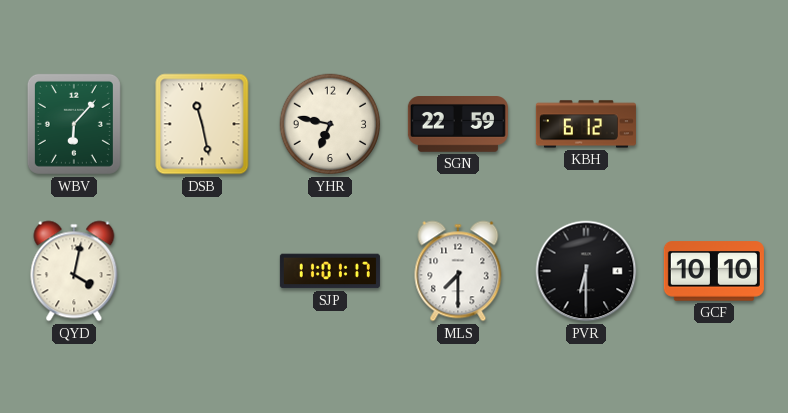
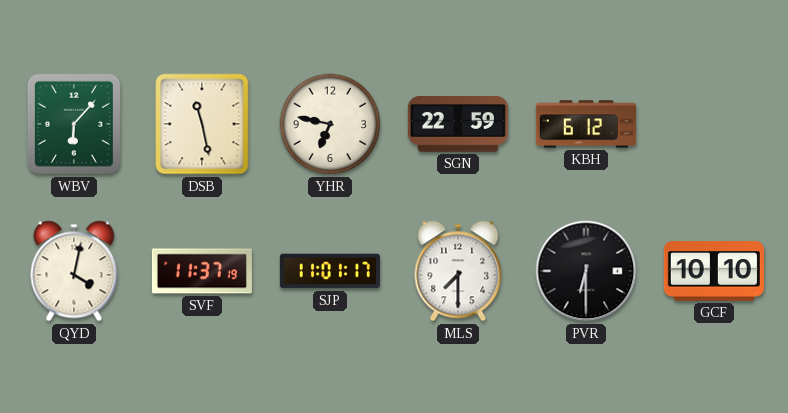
SVF: none -> 11:37
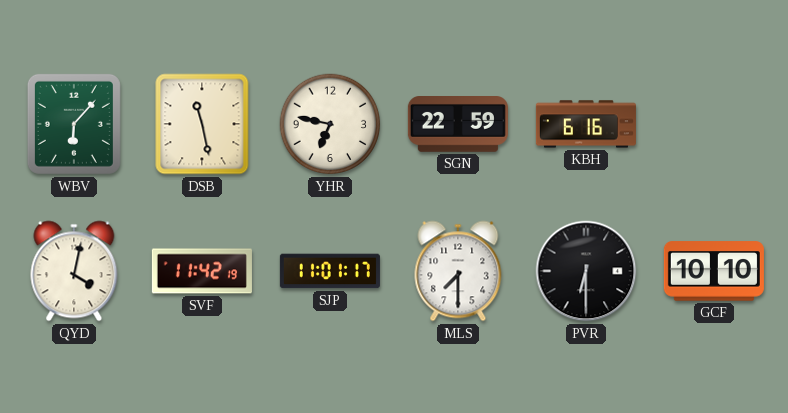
KBH: 6:12 -> 6:16
SVF: 11:37 -> 11:42
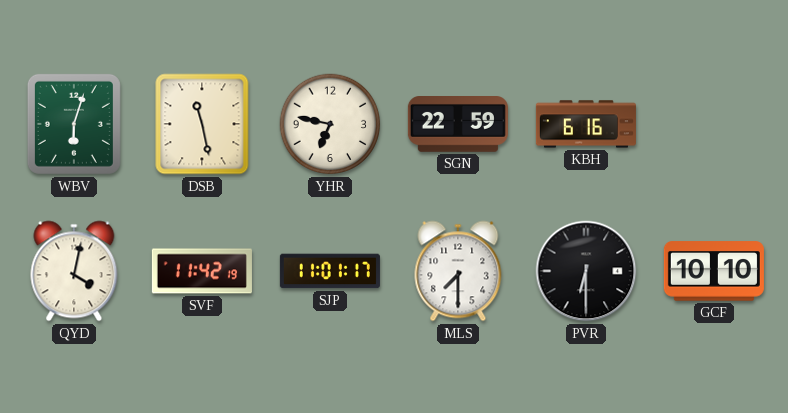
WBV: 6:07 -> 6:03
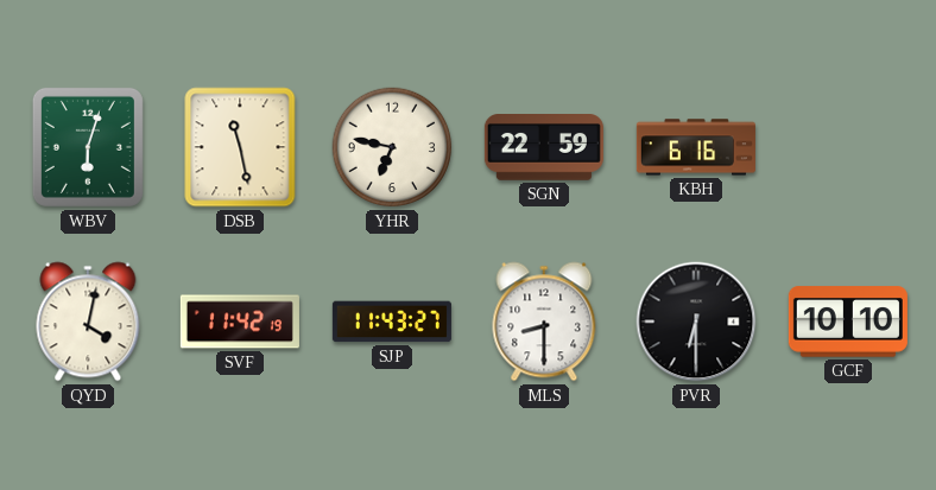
SJP: 11:01 -> 11:43
MLS: 7:30 -> 8:30
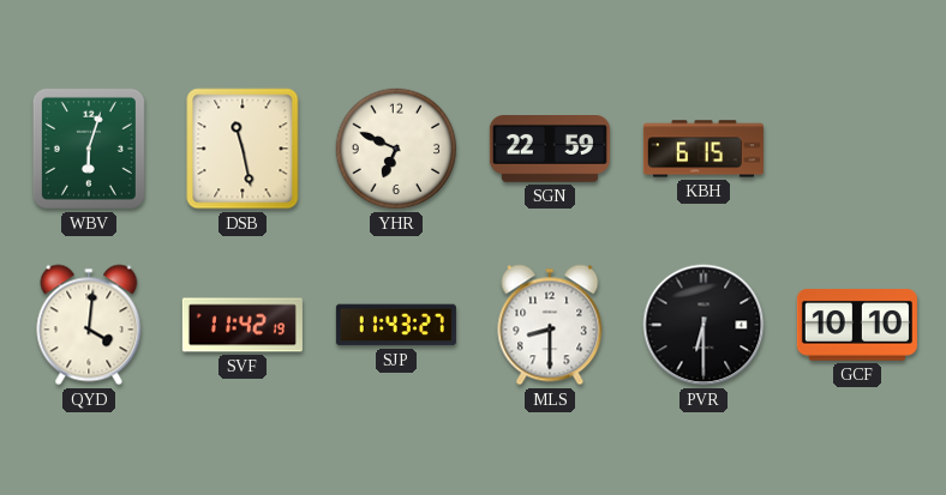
YHR: 6:47 -> 6:49
KBH: 6:16 -> 6:15
QYD: 4:02 -> 4:01
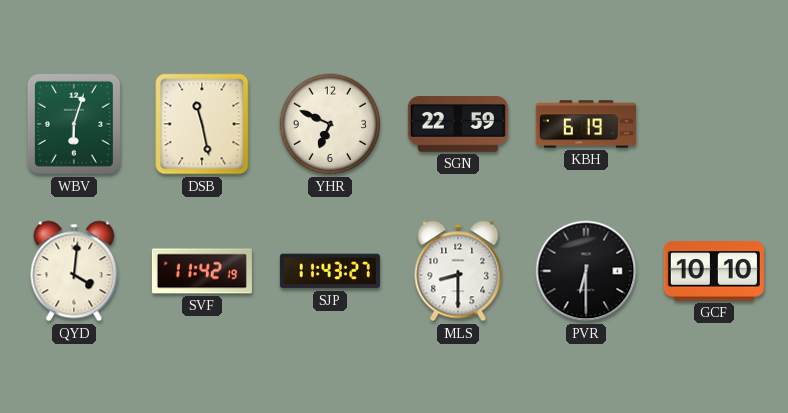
KBH: 6:15 -> 6:19
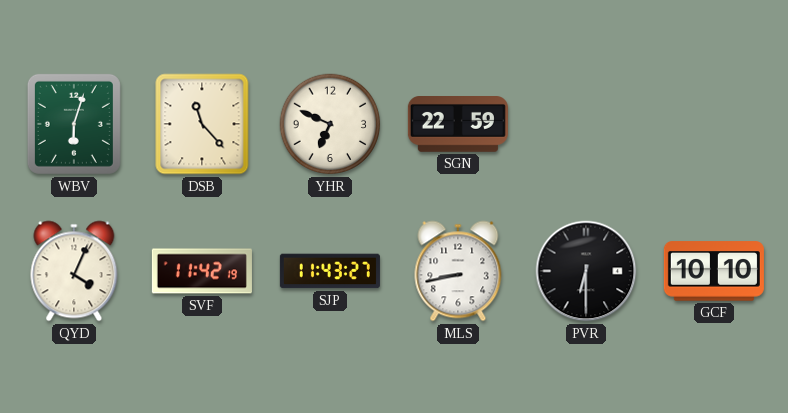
DSB: 11:28 -> 11:23
KBH: 6:19 -> none
QYD: 4:01 -> 4:04
MLS: 8:30 -> 8:43
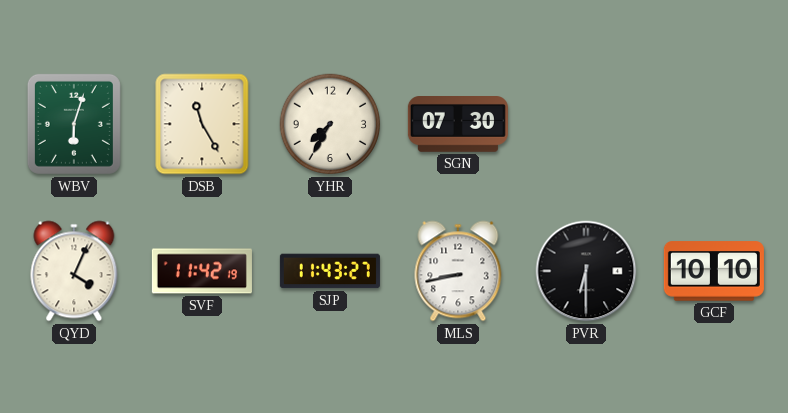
DSB: 11:23 -> 11:25
YHR: 6:49 -> 7:35
SGN: 22:59 -> 07:30
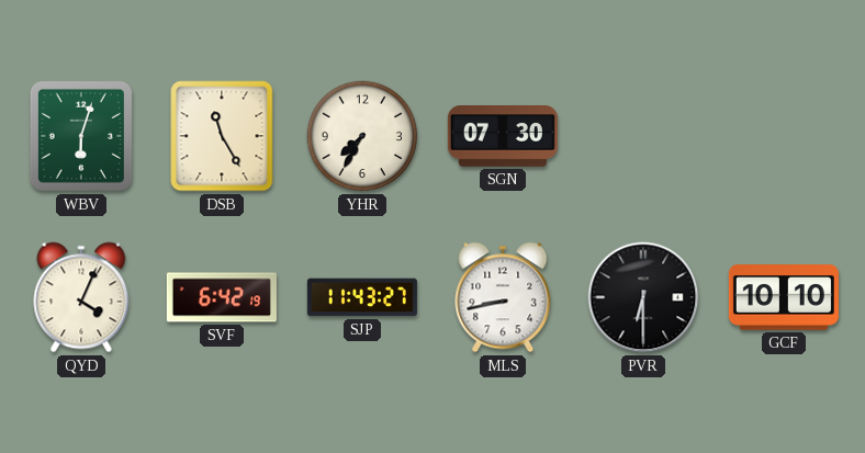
SVF: 11:42 -> 6:42
